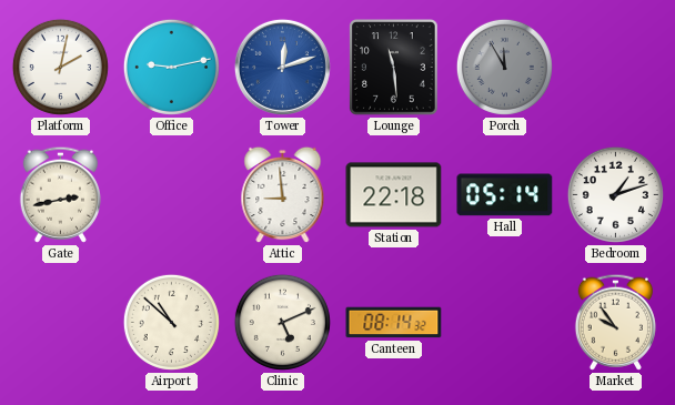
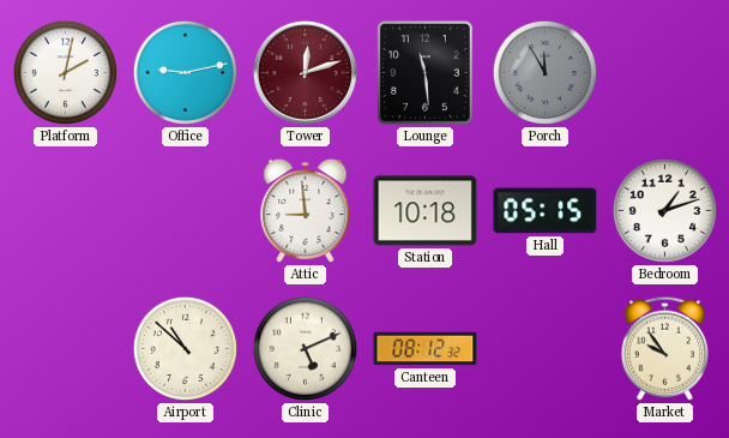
Tower dial: blue -> burgundy
Gate: 2:43 -> none
Station: 22:18 -> 10:18
Hall: 05:14 -> 05:15
Canteen: 08:14 -> 08:12
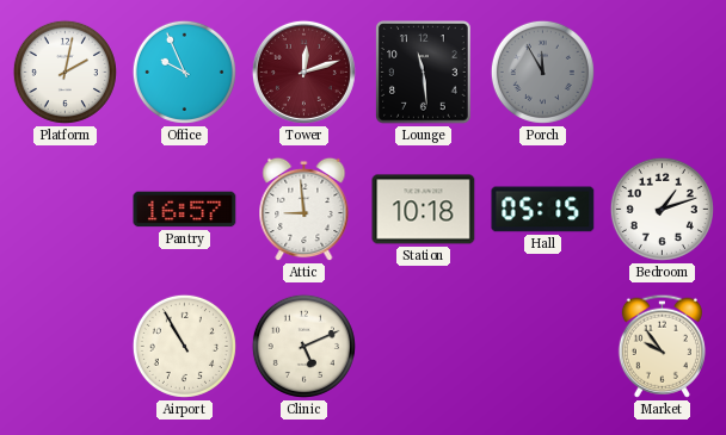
Office: 9:13 -> 9:56
Pantry: none -> 16:57
Airport: 10:52 -> 10:55
Canteen: 08:12 -> none
